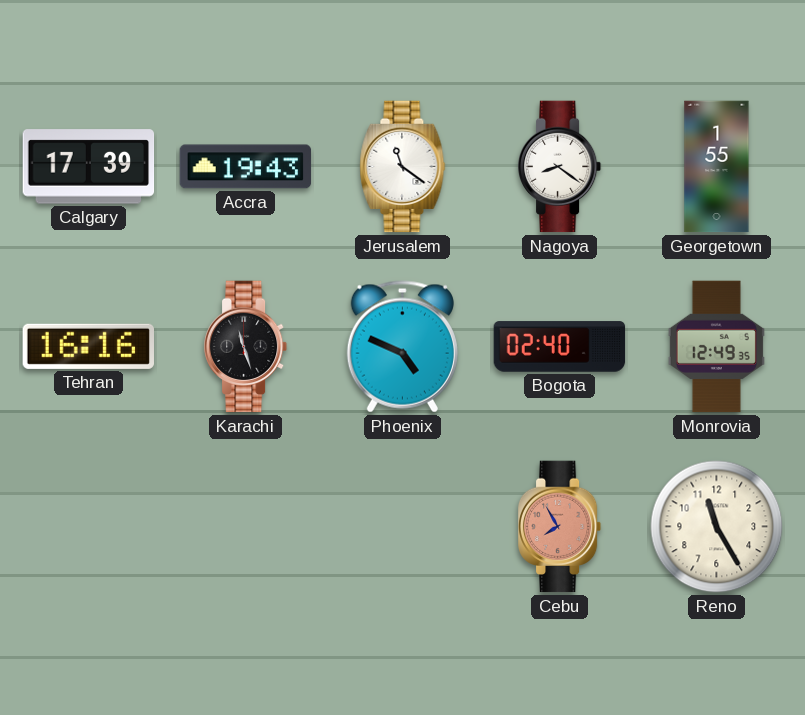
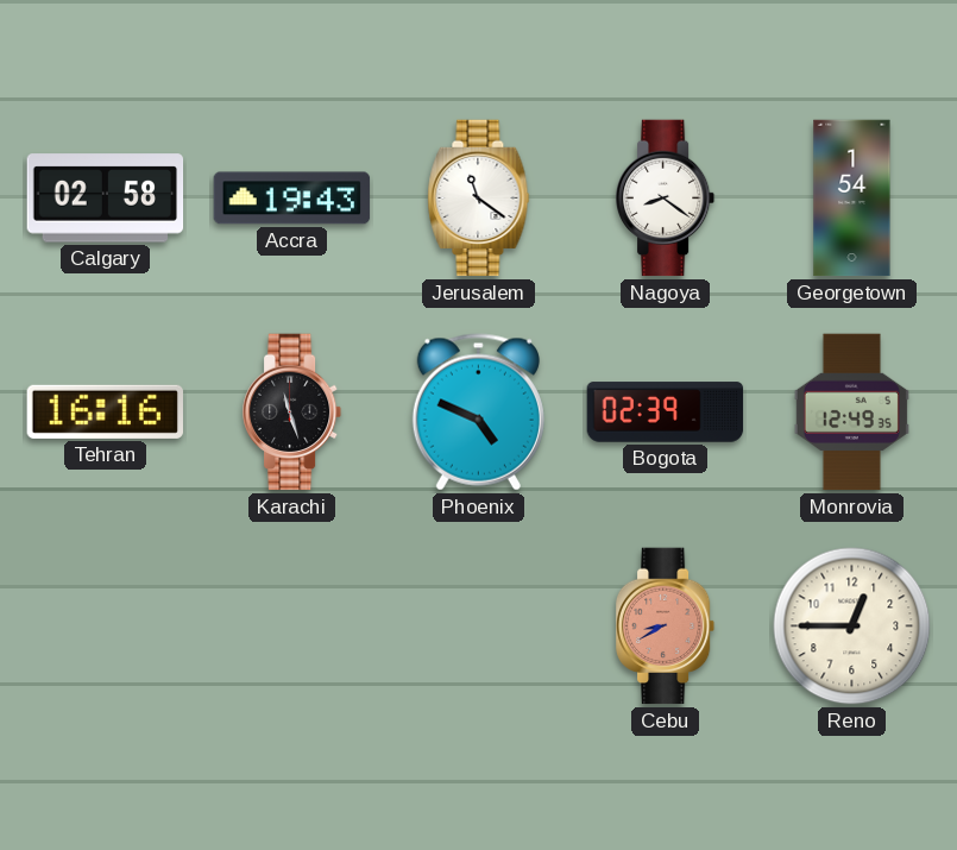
Calgary: 17:39 -> 02:58
Georgetown: 1:55 -> 1:54
Bogota: 02:40 -> 02:39
Cebu: 7:55 -> 8:40
Reno: 11:25 -> 12:45
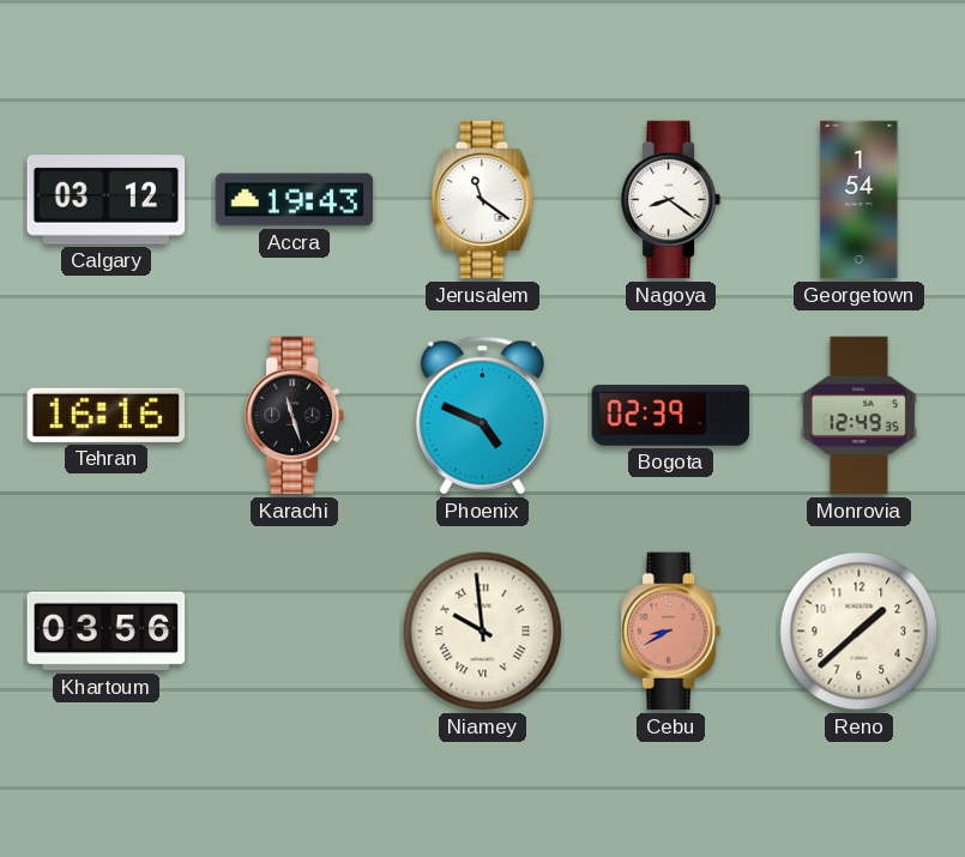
Calgary: 02:58 -> 03:12
Khartoum: none -> 03:56
Niamey: none -> 9:59
Reno: 12:45 -> 1:38
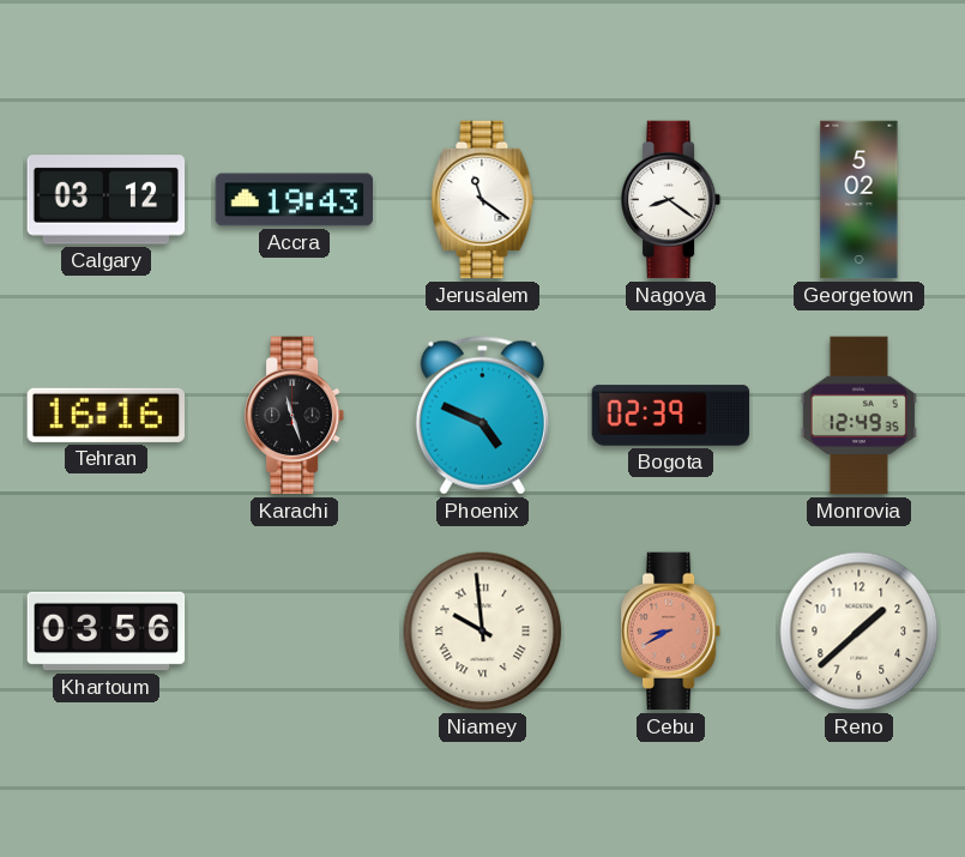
Georgetown: 1:54 -> 5:02
